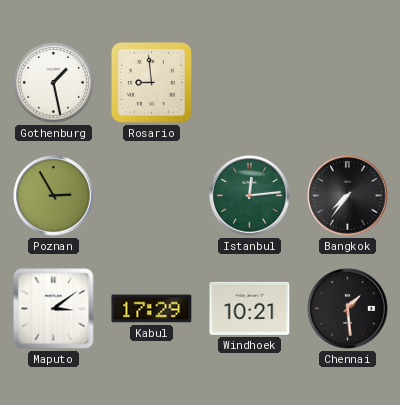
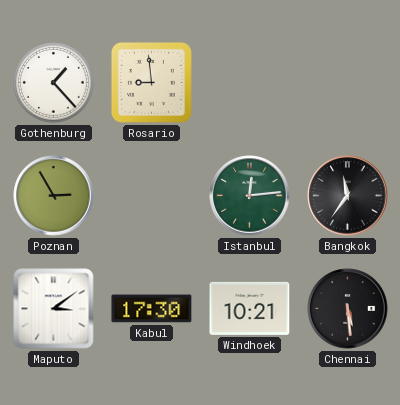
Gothenburg: 1:28 -> 1:23
Bangkok: 7:36 -> 11:36
Kabul: 17:29 -> 17:30
Chennai: 1:29 -> 5:29
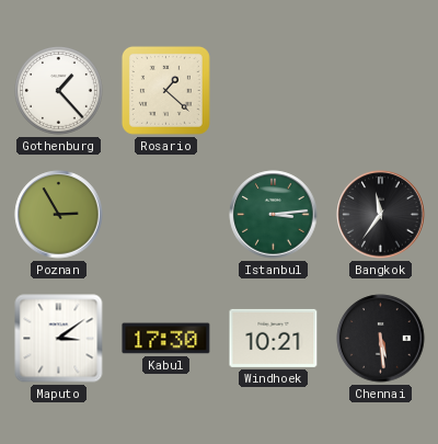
Rosario: 8:59 -> 1:22
Istanbul: 12:14 -> 3:14
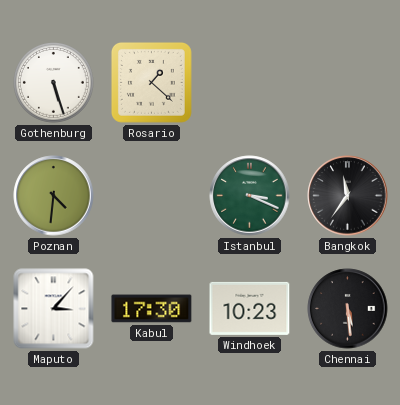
Gothenburg: 1:23 -> 5:27
Poznan: 2:55 -> 4:31
Istanbul: 3:14 -> 3:19
Maputo: 3:09 -> 3:07
Windhoek: 10:21 -> 10:23
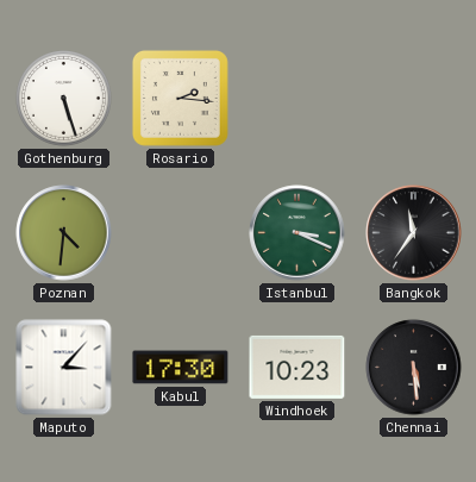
Rosario: 1:22 -> 2:16
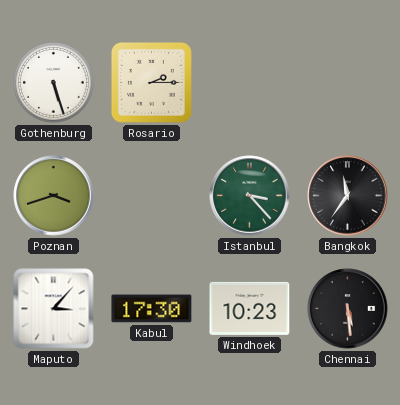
Rosario: 2:16 -> 2:15
Poznan: 4:31 -> 3:42
Istanbul: 3:19 -> 3:23
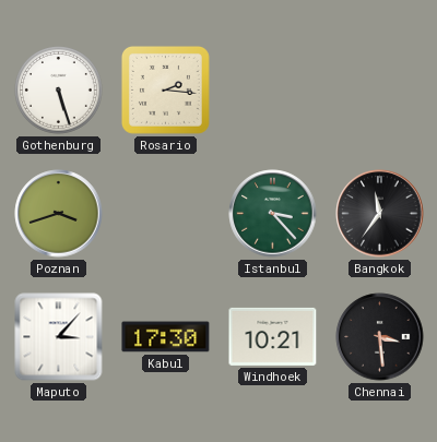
Rosario: 2:15 -> 2:16
Windhoek: 10:23 -> 10:21
Chennai: 5:29 -> 3:29
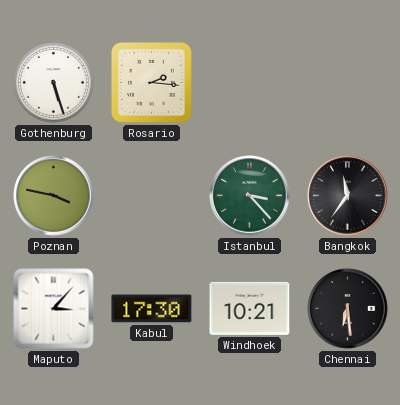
Poznan: 3:42 -> 3:47
Chennai: 3:29 -> 6:29
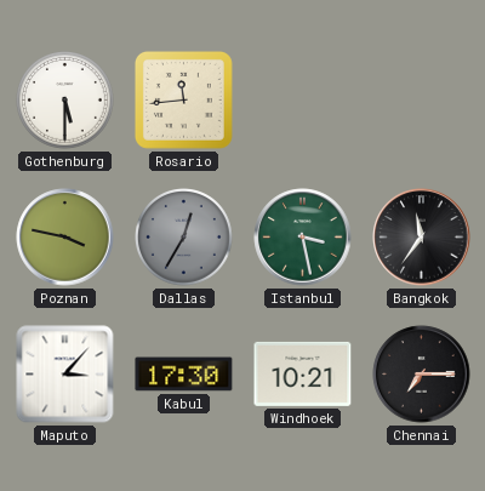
Gothenburg: 5:27 -> 5:30
Rosario: 2:16 -> 11:44
Dallas: none -> 12:35
Istanbul: 3:23 -> 3:28
Chennai: 6:29 -> 7:15
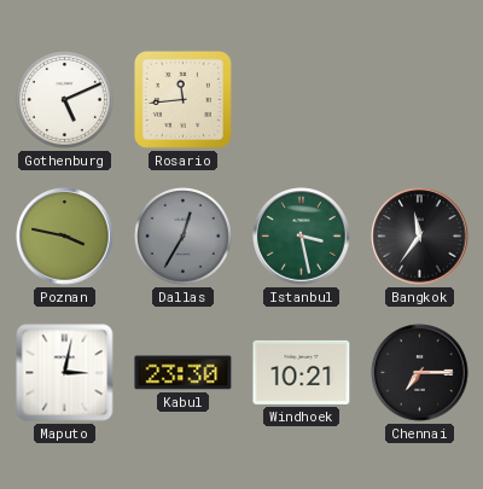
Gothenburg: 5:30 -> 5:11
Maputo: 3:07 -> 3:02
Kabul: 17:30 -> 23:30
